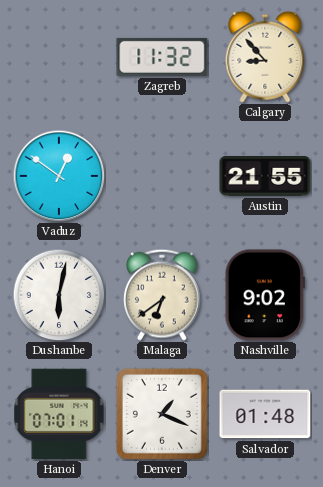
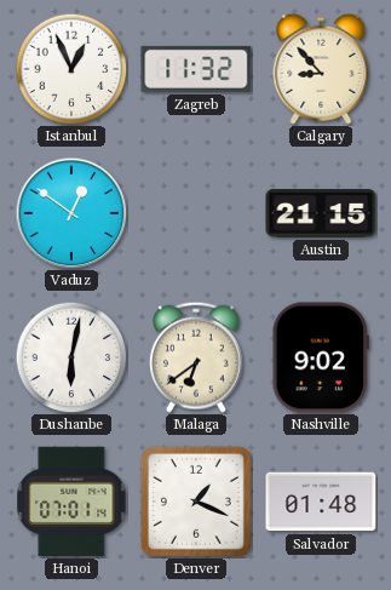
Istanbul: none -> 12:56
Austin: 21:55 -> 21:15
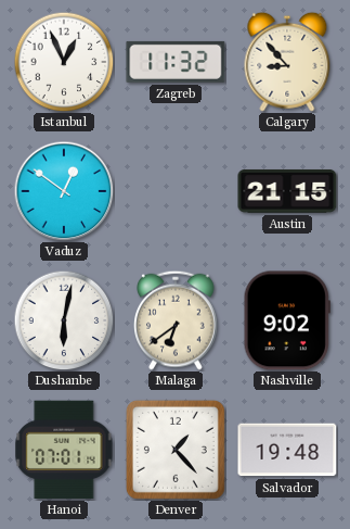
Denver: 1:19 -> 1:23
Salvador: 01:48 -> 19:48
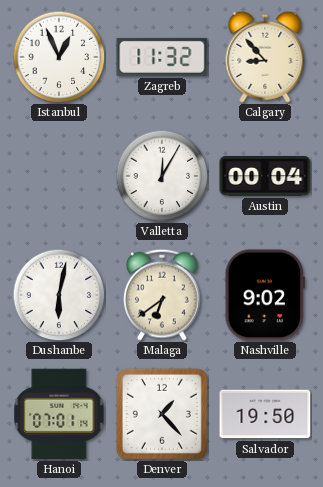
Vaduz: 12:51 -> none
Valletta: none -> 12:05
Austin: 21:15 -> 00:04
Salvador: 19:48 -> 19:50
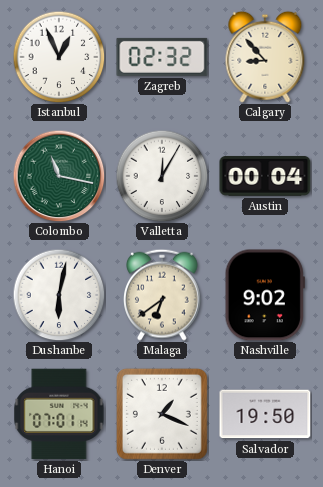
Zagreb: 11:32 -> 02:32
Colombo: none -> 11:17
Denver: 1:23 -> 1:19
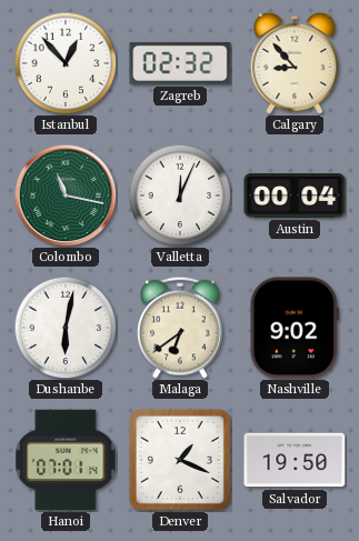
Istanbul: 12:56 -> 12:53
Valletta: 12:05 -> 12:04
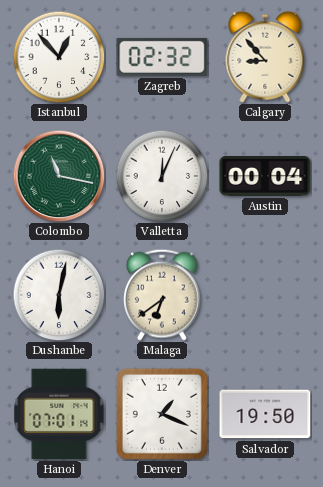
Nashville: 9:02 -> none
